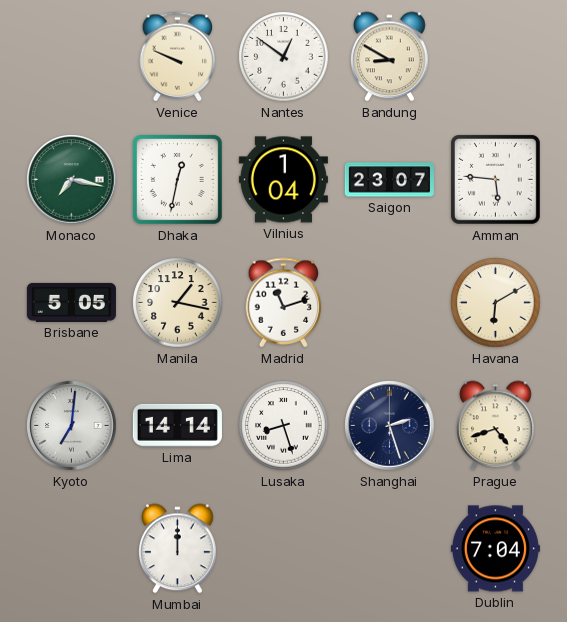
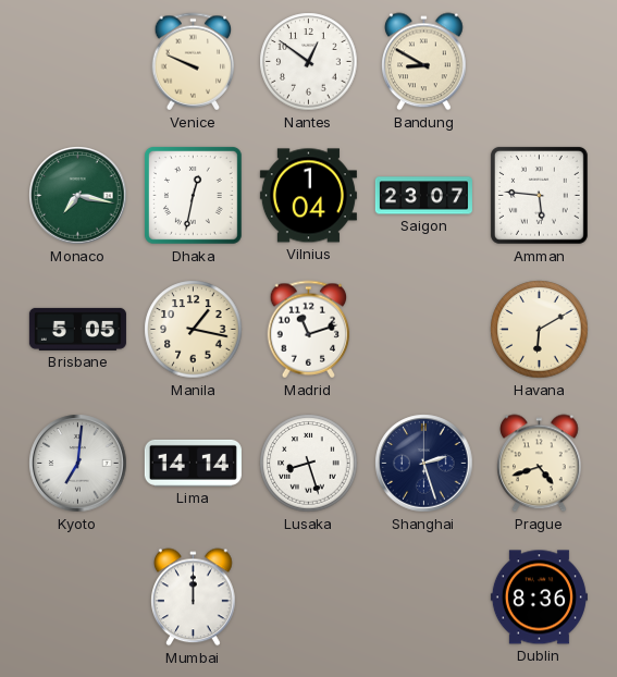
Dublin: 7:04 -> 8:36
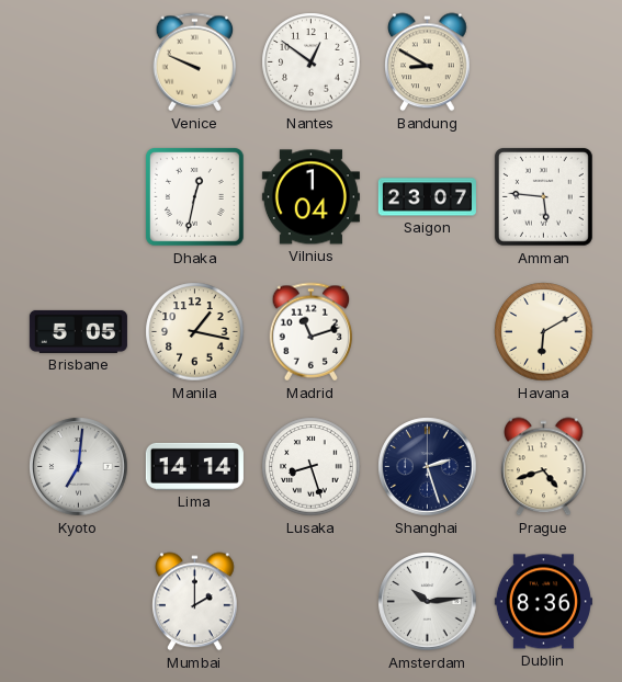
Monaco: 7:17 -> none
Mumbai: 12:00 -> 2:00
Amsterdam: none -> 10:14
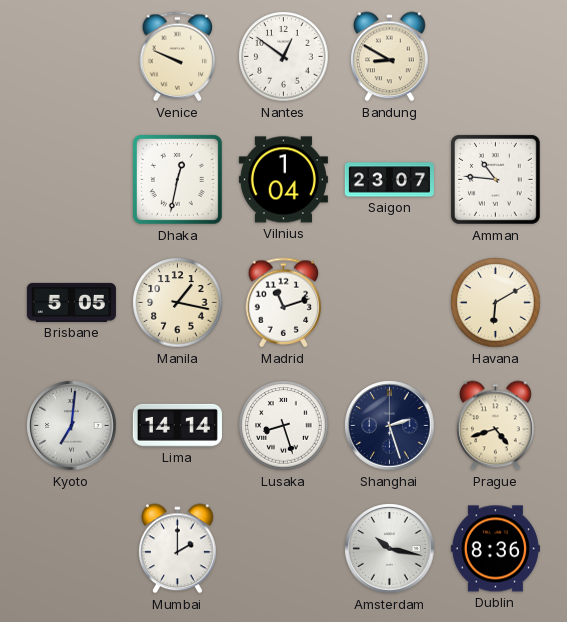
Amman: 5:46 -> 10:46
Amsterdam: 10:14 -> 10:17
